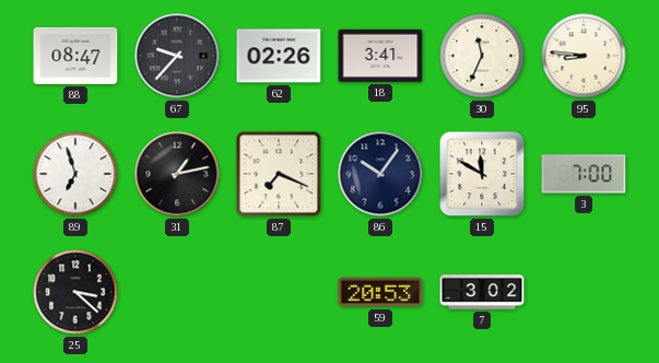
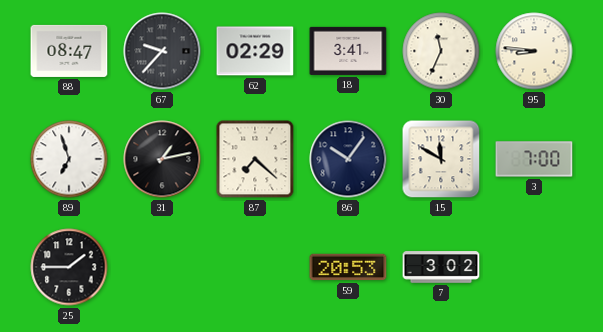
62: 02:26 -> 02:29
87: 7:19 -> 7:22
25: 3:22 -> 1:45
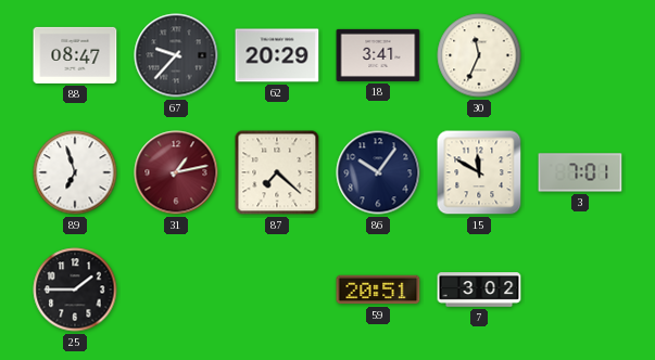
62: 02:29 -> 20:29
95: 8:46 -> none
31 dial: black -> burgundy
3: 7:00 -> 7:01
59: 20:53 -> 20:51
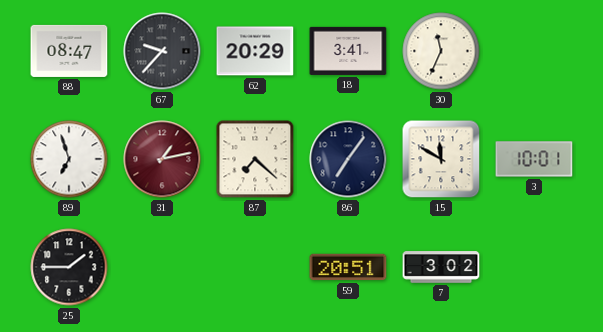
86: 10:06 -> 7:06
3: 7:01 -> 10:01
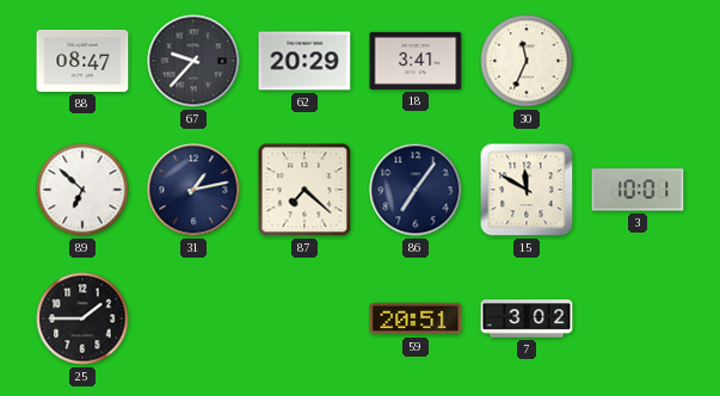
89: 6:57 -> 6:52
31 dial: burgundy -> navy
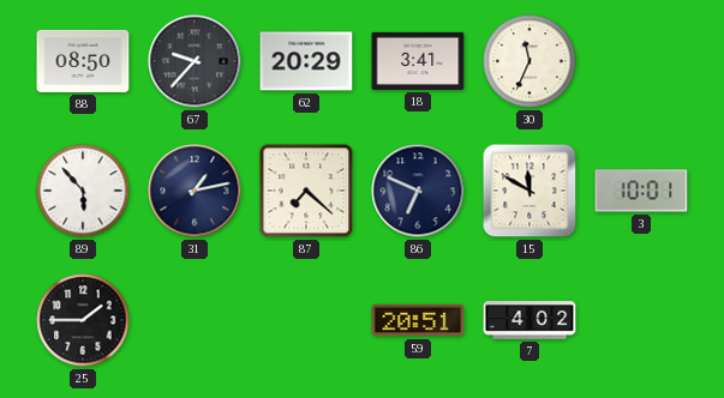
88: 08:47 -> 08:50
89: 6:52 -> 5:53
86: 7:06 -> 6:49
7: 3:02 -> 4:02
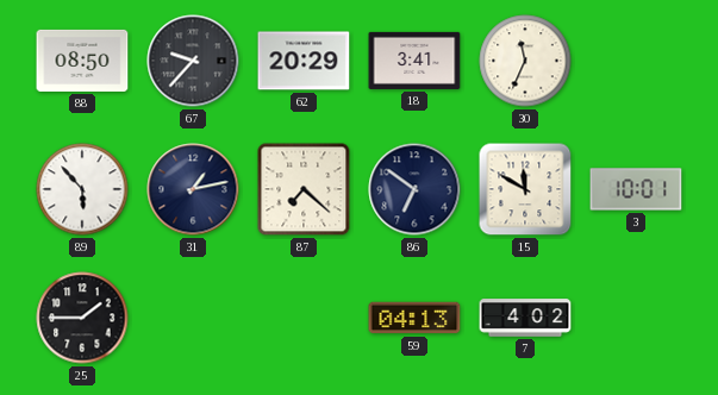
86: 6:49 -> 6:51
59: 20:51 -> 04:13
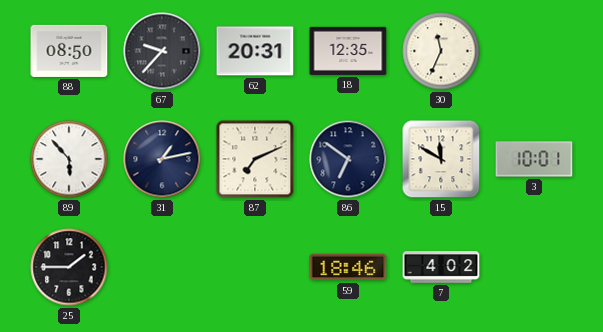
62: 20:29 -> 20:31
18: 3:41 -> 12:35
87: 7:22 -> 7:11
59: 04:13 -> 18:46
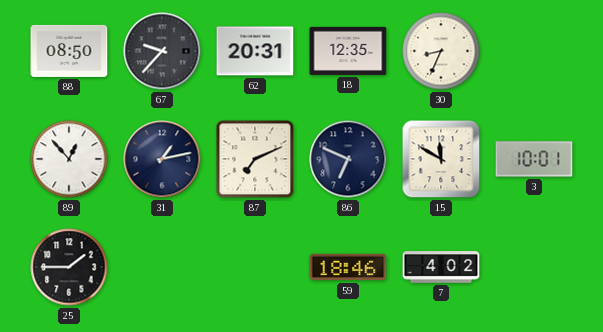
30: 11:34 -> 8:34
89: 5:53 -> 12:53
86: 6:51 -> 6:49
